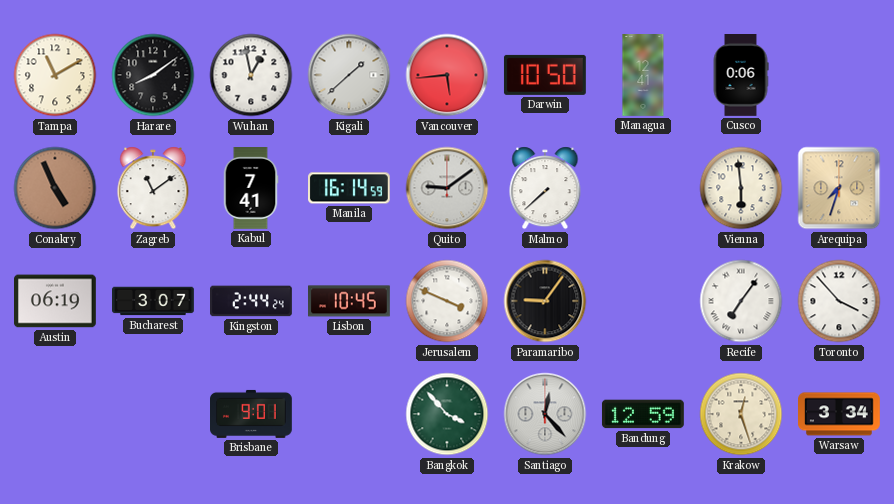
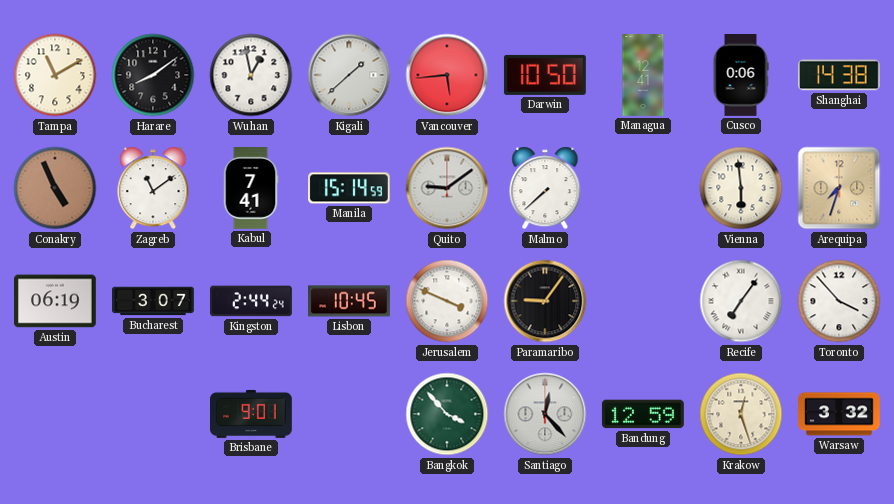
Shanghai: none -> 14:38
Manila: 16:14 -> 15:14
Warsaw: 3:34 -> 3:32
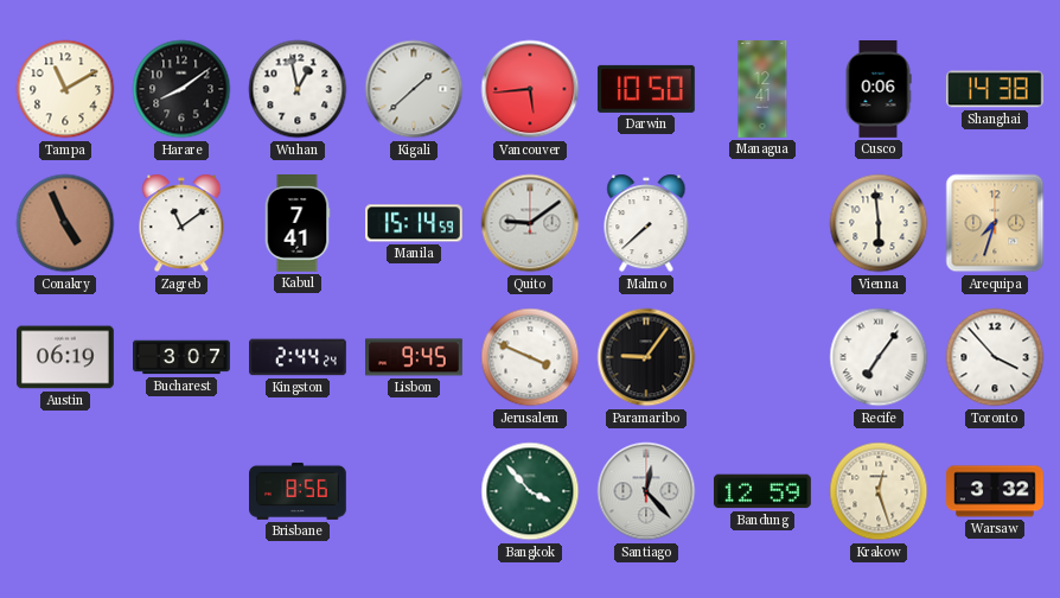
Lisbon: 10:45 -> 9:45
Brisbane: 9:01 -> 8:56
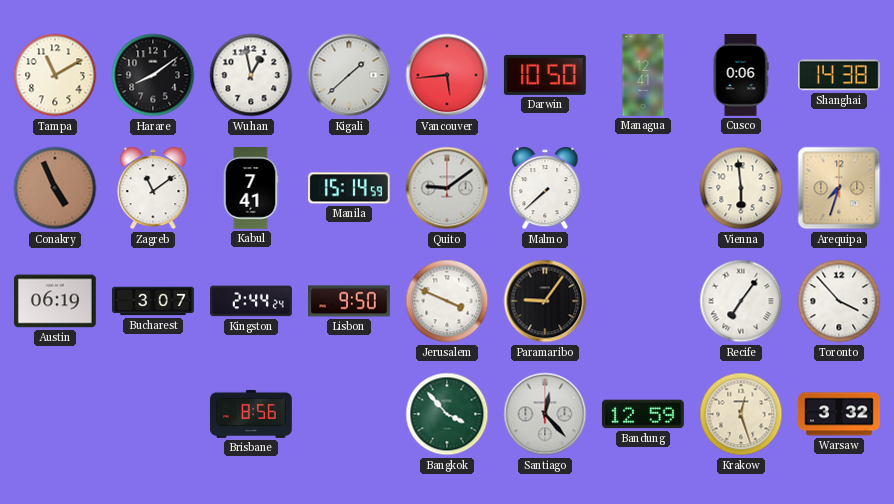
Lisbon: 9:45 -> 9:50
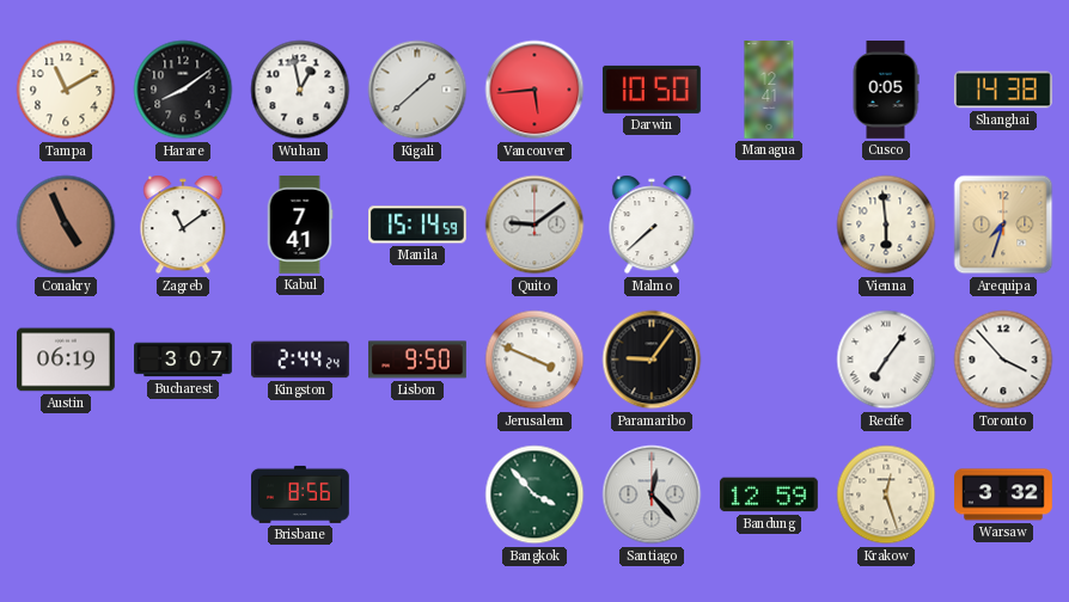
Cusco: 0:06 -> 0:05
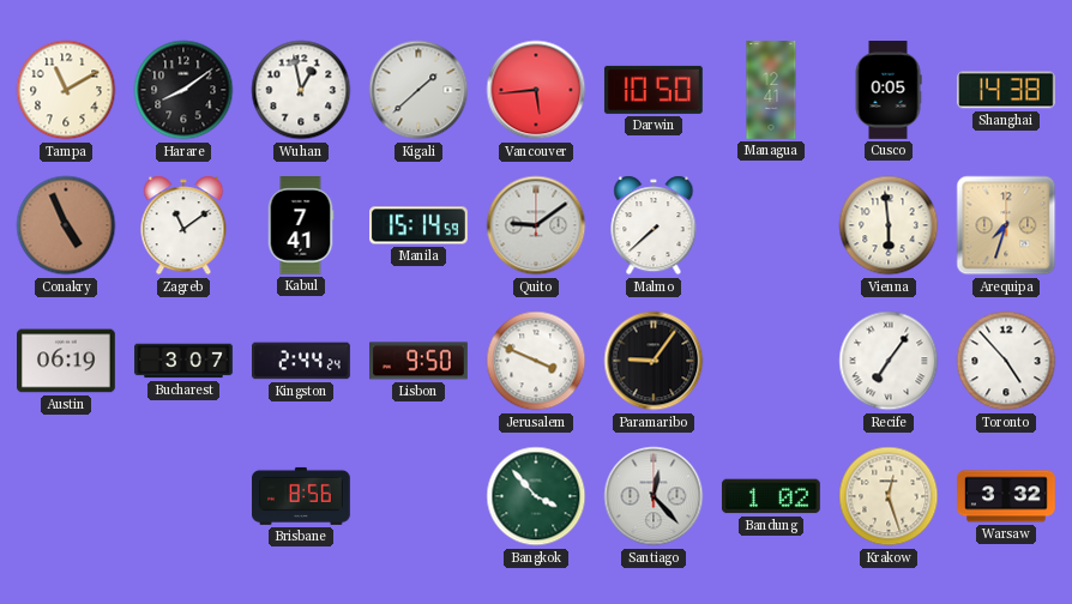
Toronto: 3:53 -> 4:53
Bandung: 12:59 -> 1:02
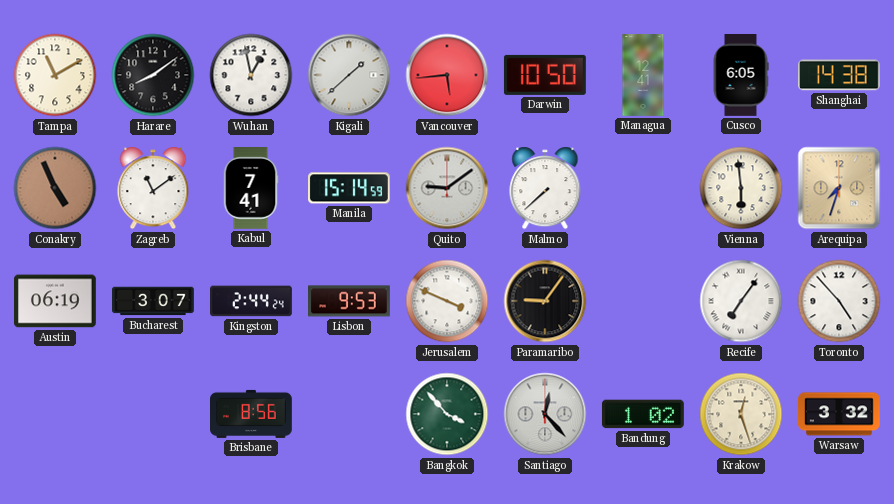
Cusco: 0:05 -> 6:05
Lisbon: 9:50 -> 9:53
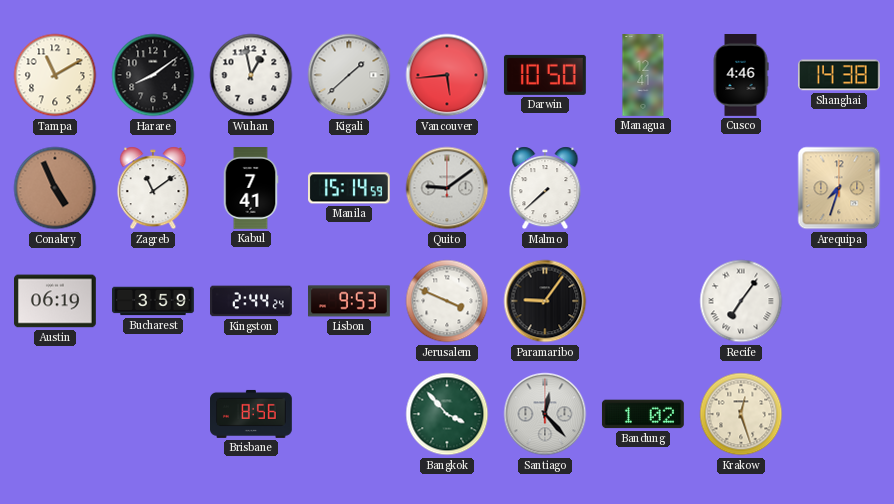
Cusco: 6:05 -> 4:46
Vienna: 5:59 -> none
Bucharest: 3:07 -> 3:59
Toronto: 4:53 -> none
Warsaw: 3:32 -> none
